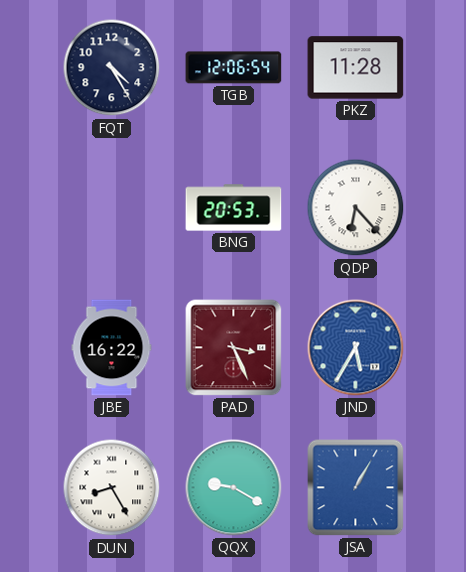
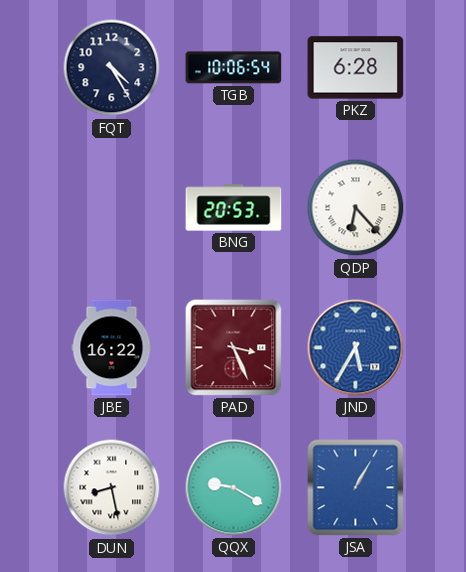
TGB: 12:06 -> 10:06
PKZ: 11:28 -> 6:28
DUN: 8:25 -> 8:28
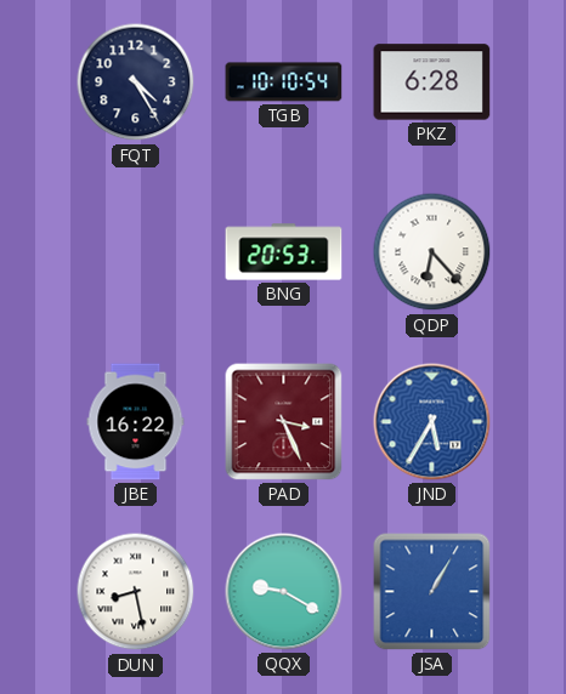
TGB: 10:06 -> 10:10
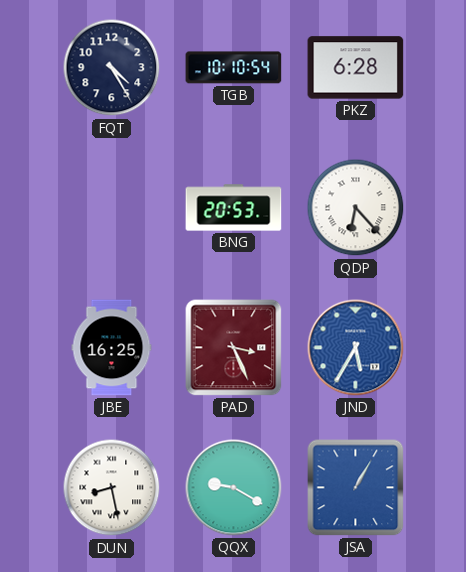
JBE: 16:22 -> 16:25
